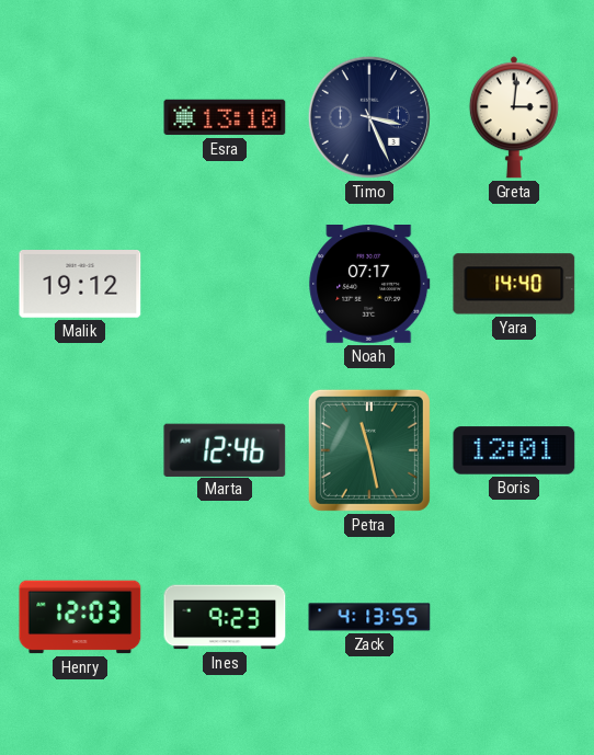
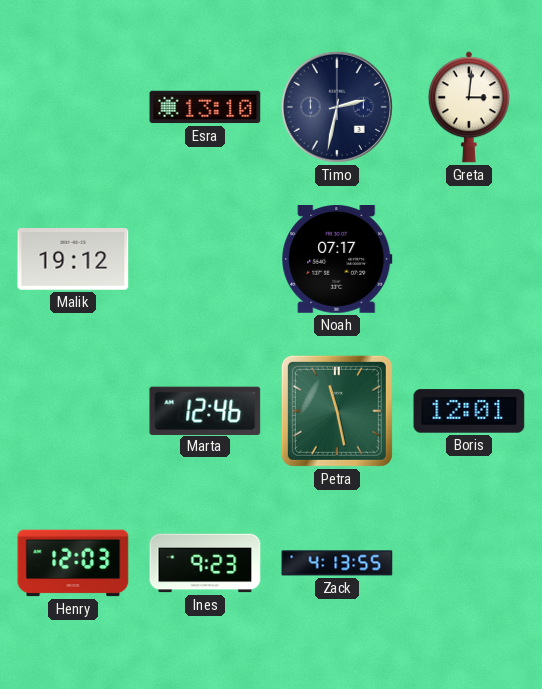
Timo: 3:26 -> 2:32
Yara: 14:40 -> none
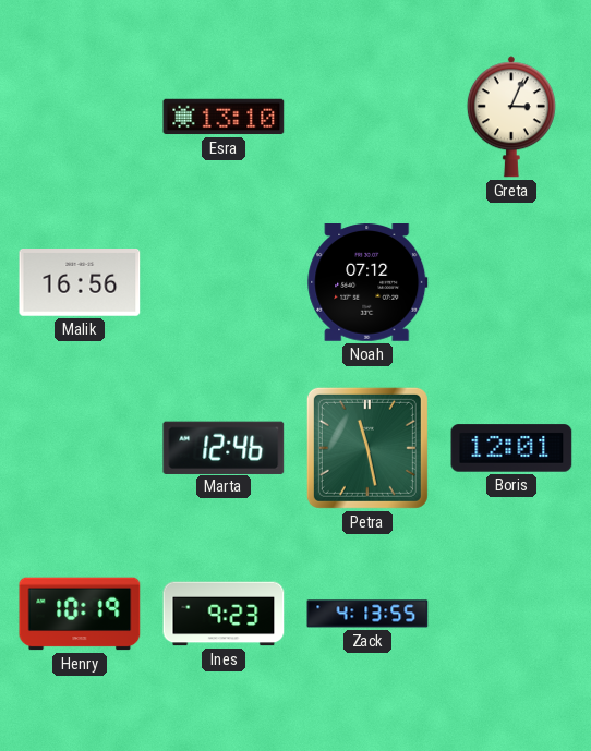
Timo: 2:32 -> none
Greta: 3:01 -> 3:04
Malik: 19:12 -> 16:56
Noah: 07:17 -> 07:12
Henry: 12:03 -> 10:19
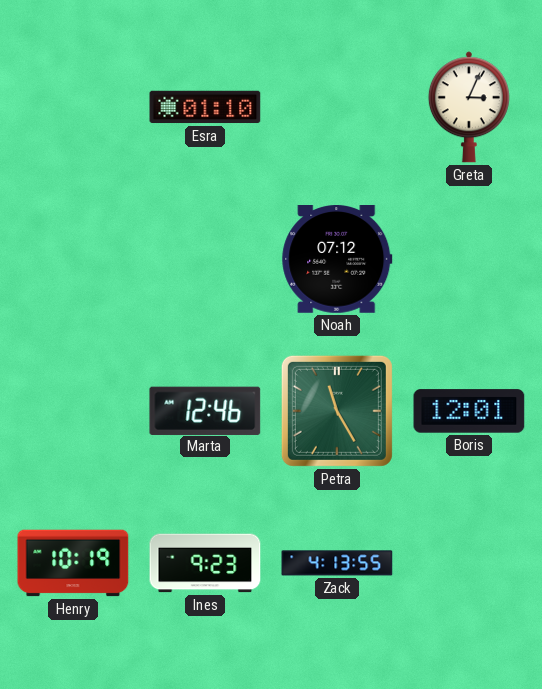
Esra: 13:10 -> 01:10
Malik: 16:56 -> none
Petra: 11:28 -> 11:25
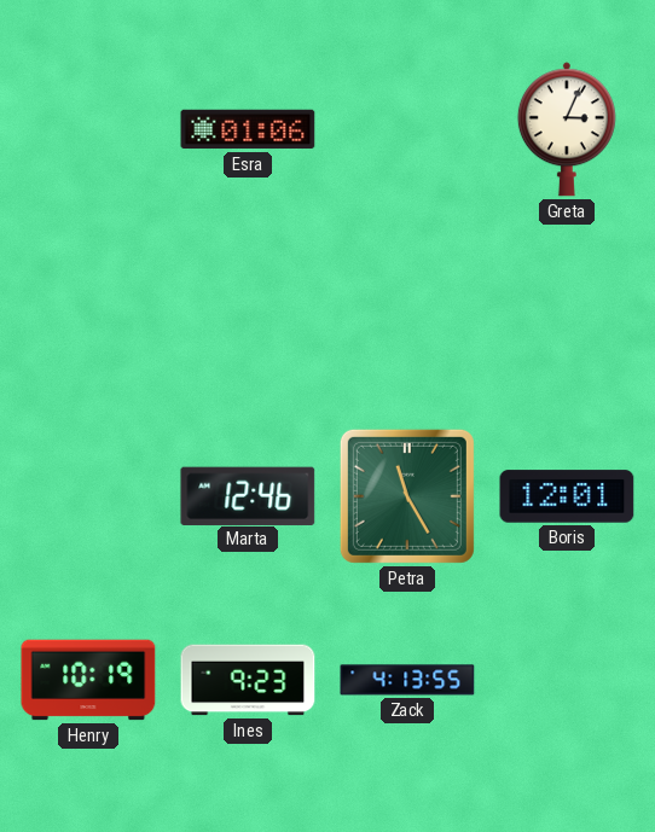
Esra: 01:10 -> 01:06
Noah: 07:12 -> none
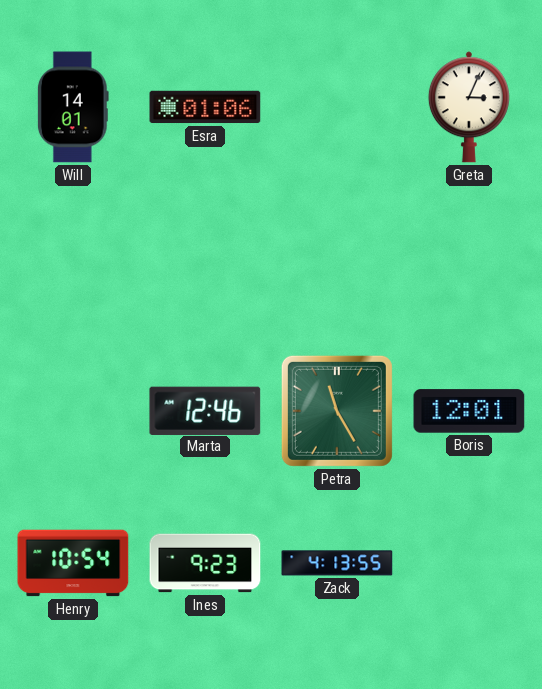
Will: none -> 14:01
Henry: 10:19 -> 10:54
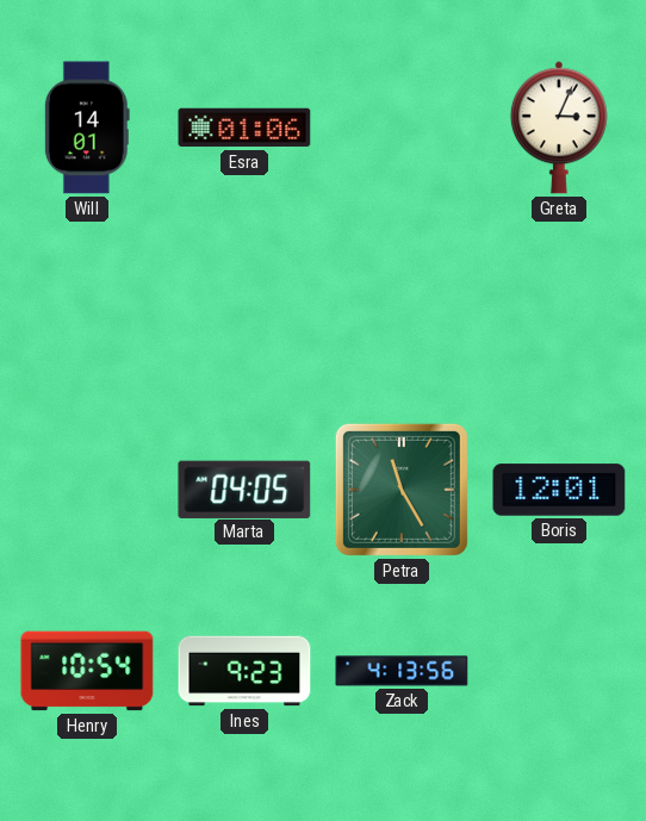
Marta: 12:46 -> 04:05
Zack: 4:13:55 -> 4:13:56
